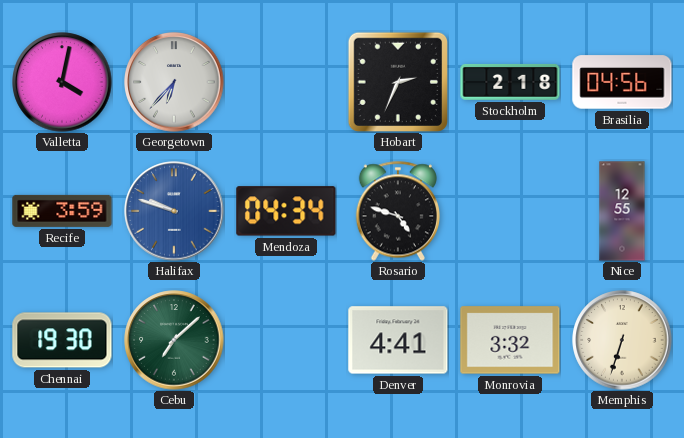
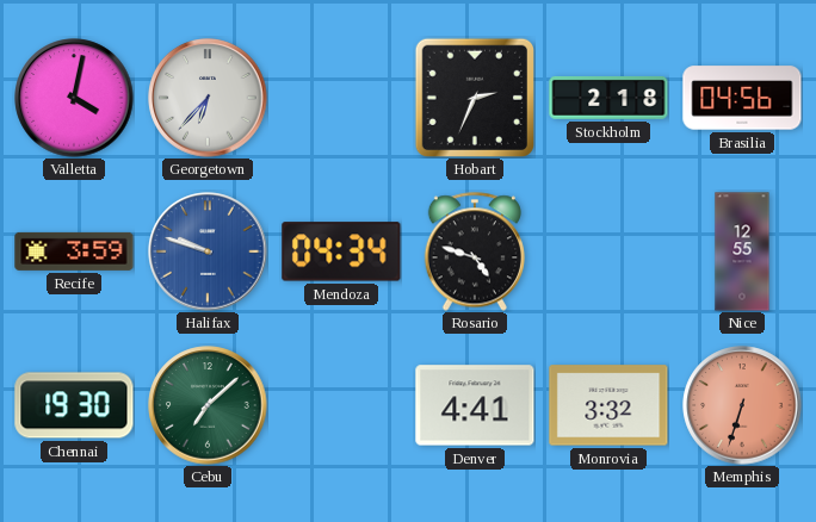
Memphis dial: cream -> salmon
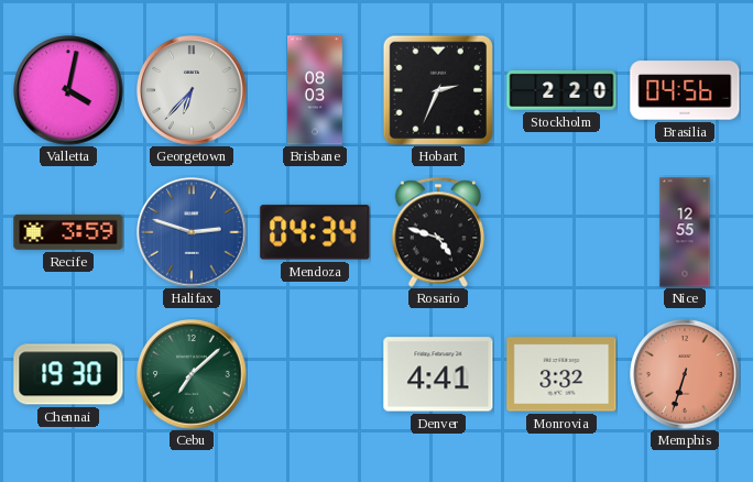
Brisbane: none -> 08:03
Stockholm: 2:18 -> 2:20
Halifax: 9:48 -> 2:48
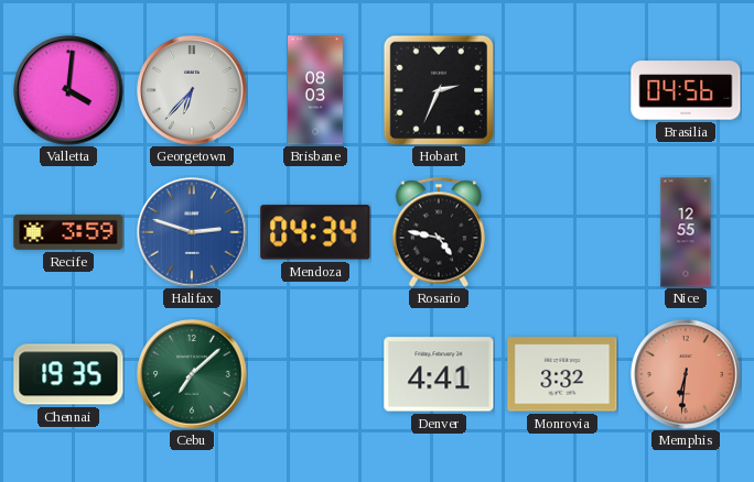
Valletta: 4:02 -> 4:01
Stockholm: 2:20 -> none
Rosario: 4:48 -> 4:47
Chennai: 19:30 -> 19:35
Memphis: 6:33 -> 6:31
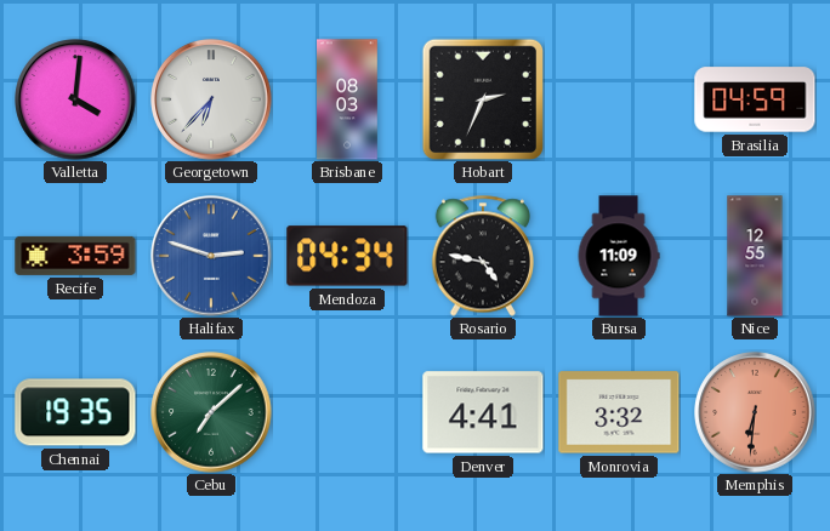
Brasilia: 04:56 -> 04:59
Bursa: none -> 11:09
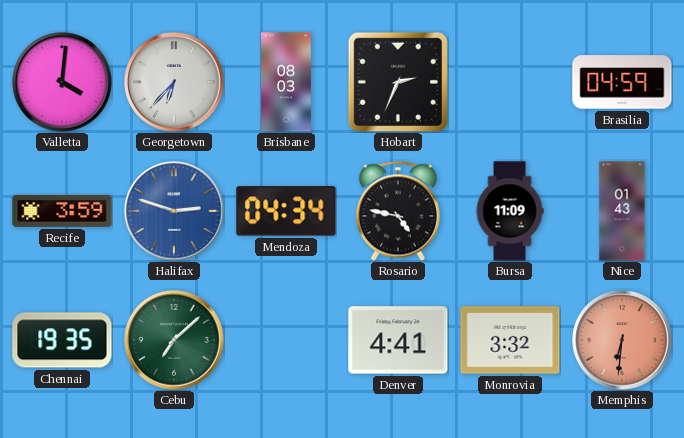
Nice: 12:55 -> 01:43
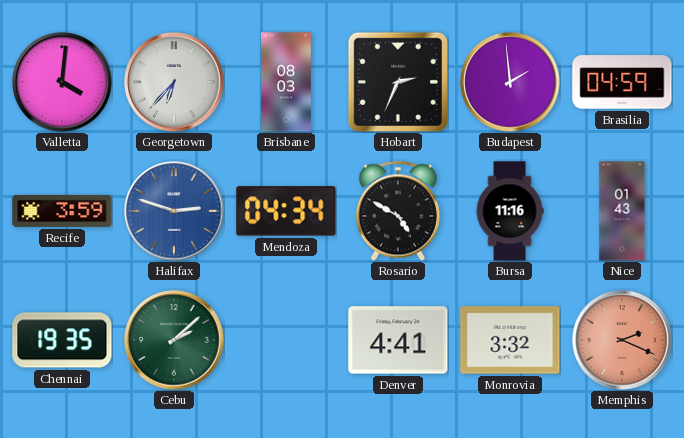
Budapest: none -> 1:59
Rosario: 4:47 -> 4:50
Bursa: 11:09 -> 11:16
Cebu: 7:08 -> 2:08
Memphis: 6:31 -> 2:19
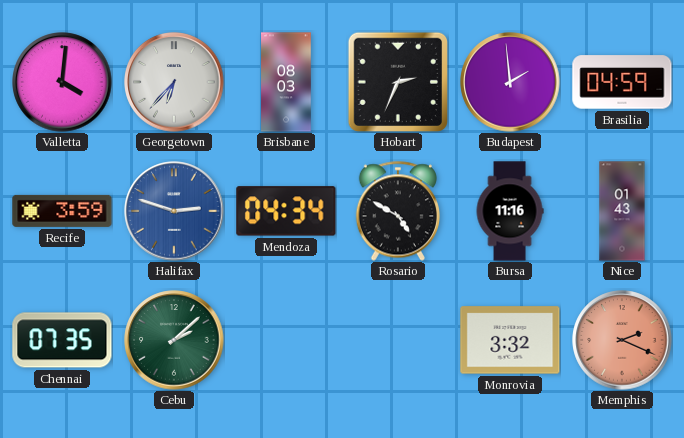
Chennai: 19:35 -> 07:35
Denver: 4:41 -> none
